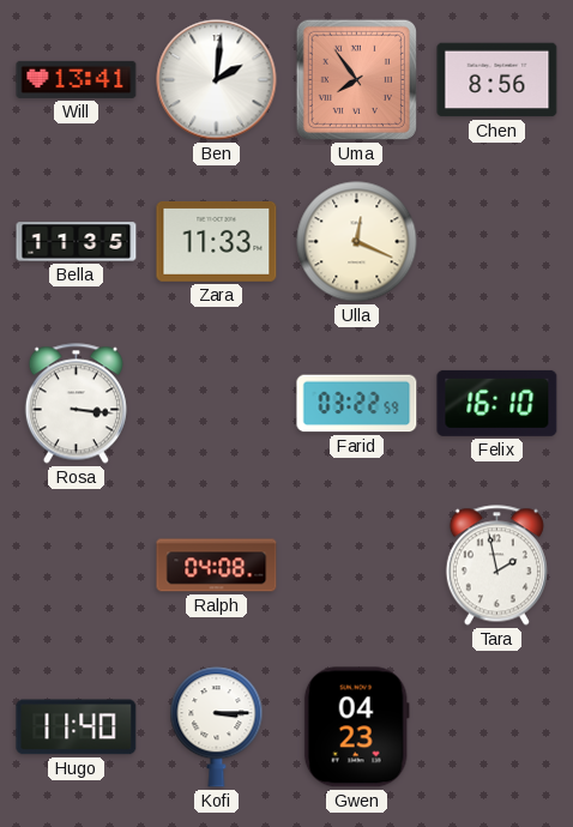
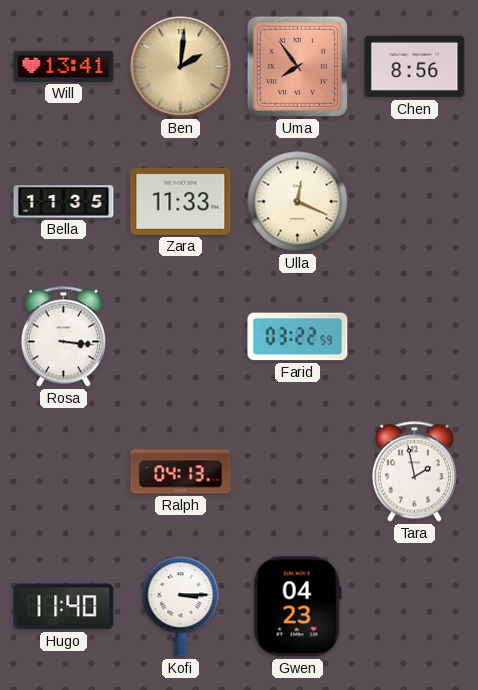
Ben dial: white -> champagne
Felix: 16:10 -> none
Ralph: 04:08 -> 04:13
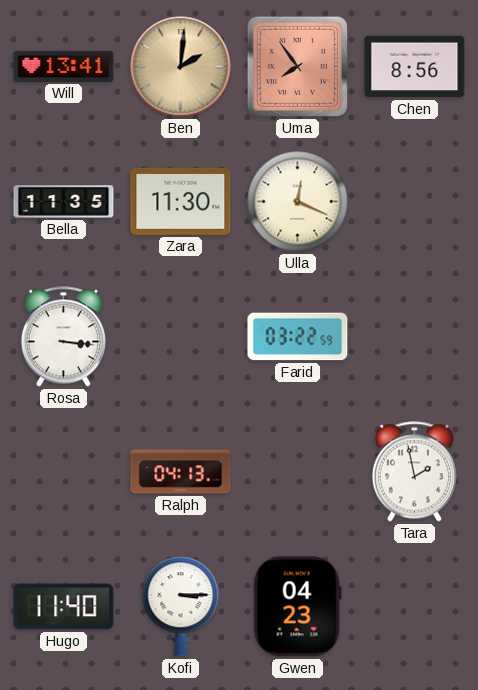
Zara: 11:33 -> 11:30
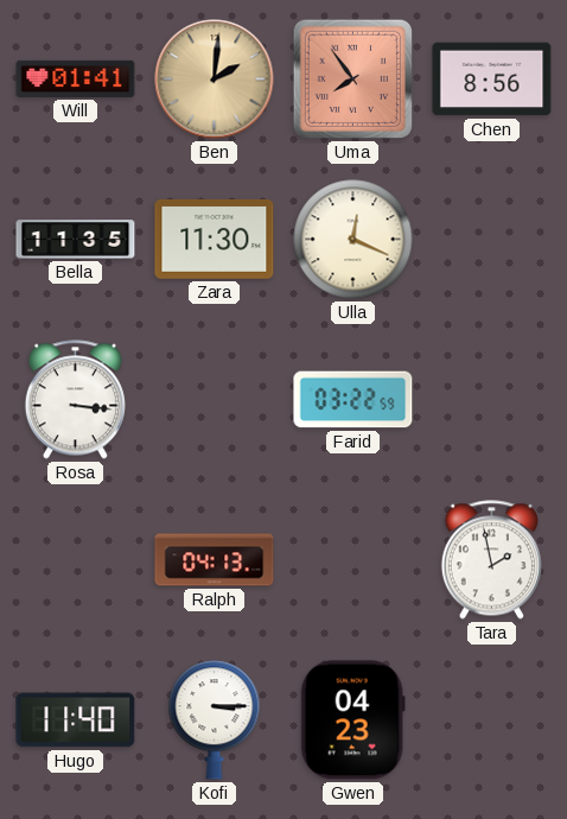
Will: 13:41 -> 01:41
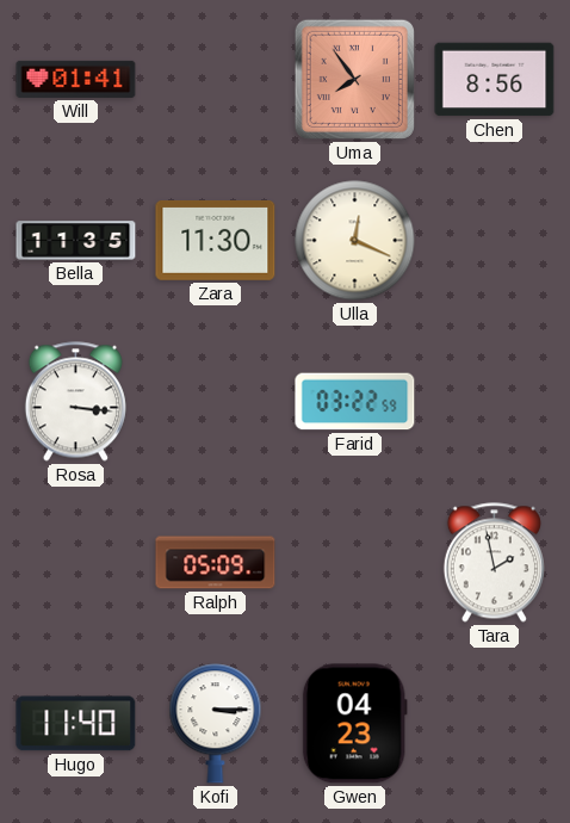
Ben: 2:01 -> none
Ralph: 04:13 -> 05:09
